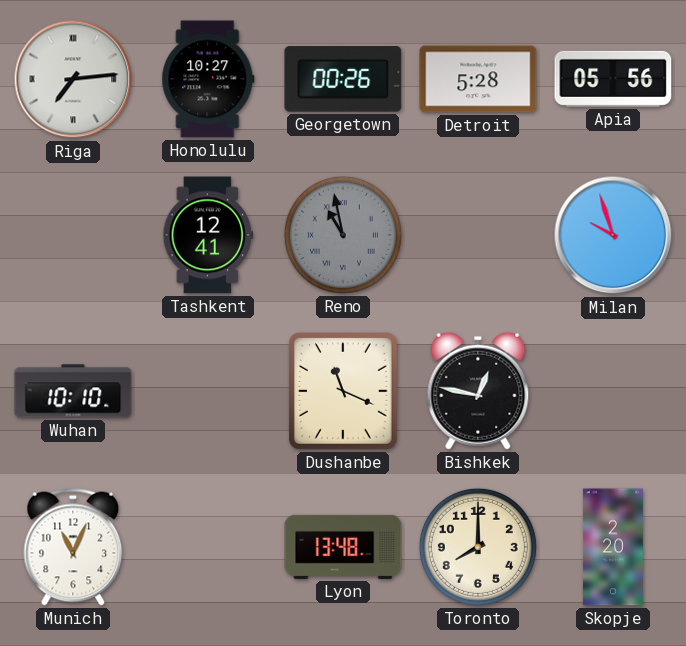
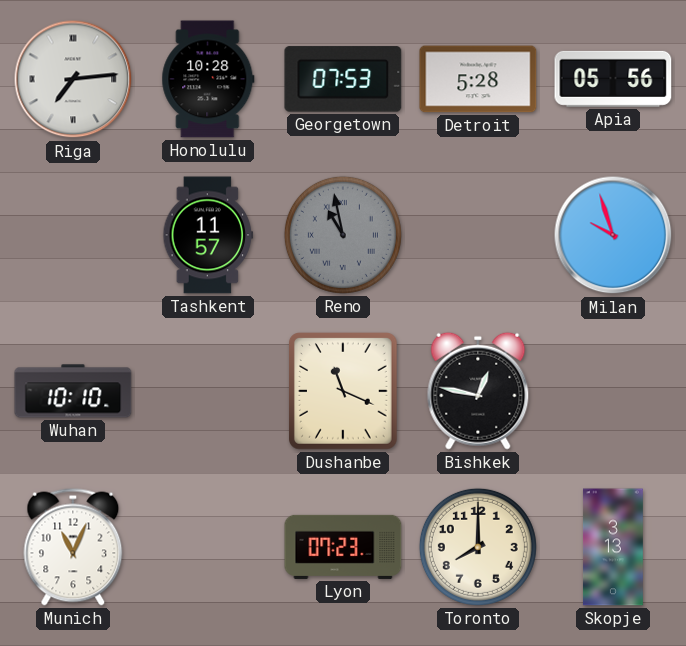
Honolulu: 10:27 -> 10:28
Georgetown: 00:26 -> 07:53
Tashkent: 12:41 -> 11:57
Lyon: 13:48 -> 07:23
Skopje: 2:20 -> 3:13
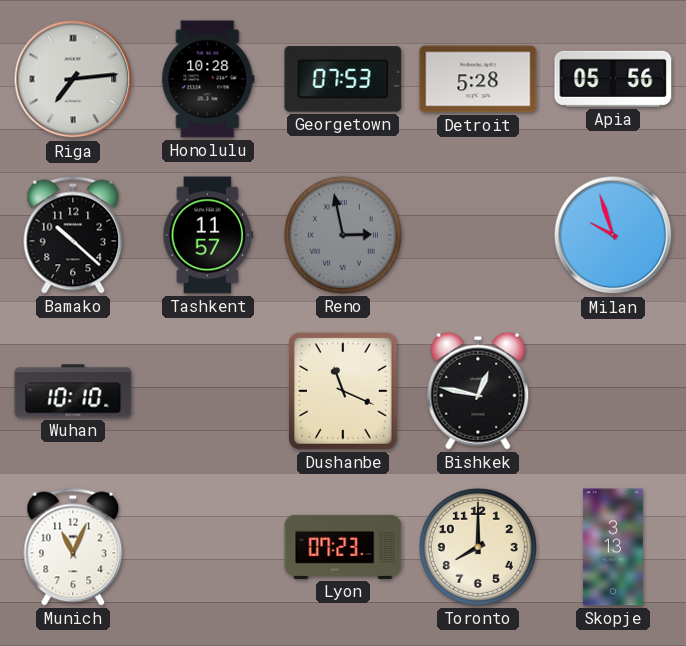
Bamako: none -> 10:22
Reno: 10:58 -> 2:58
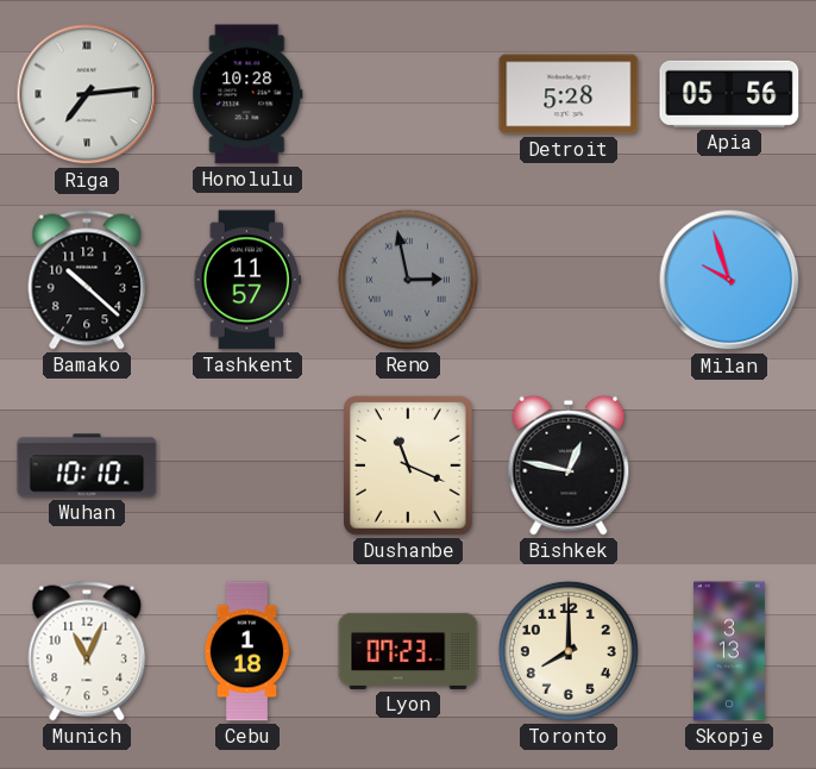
Georgetown: 07:53 -> none
Cebu: none -> 1:18
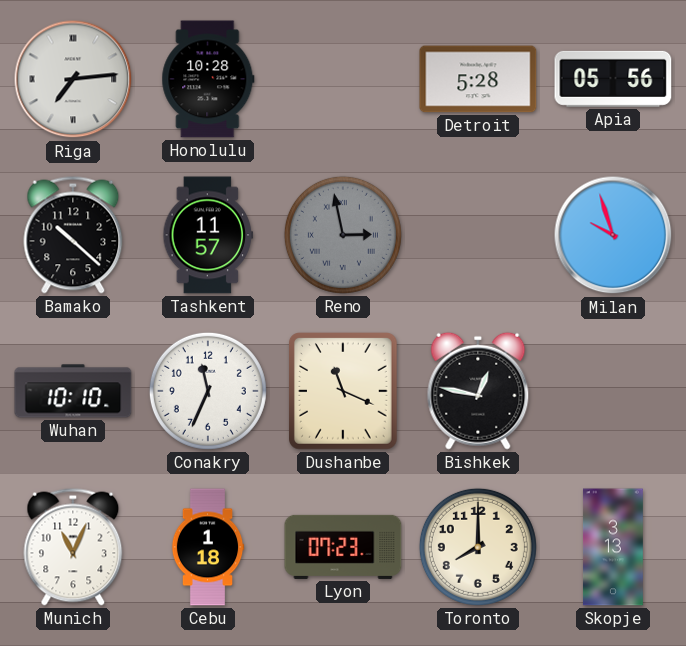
Conakry: none -> 11:34
